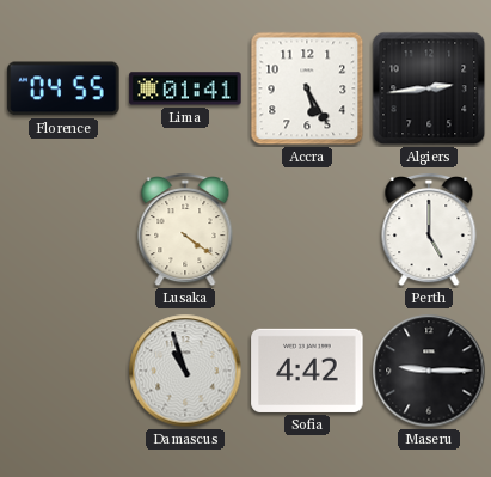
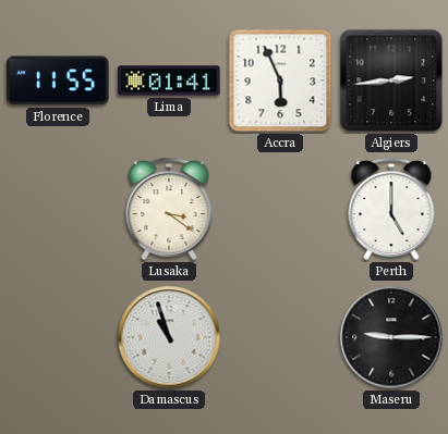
Florence: 04:55 -> 11:55
Accra: 5:25 -> 5:56
Lusaka: 4:21 -> 3:21
Sofia: 4:42 -> none
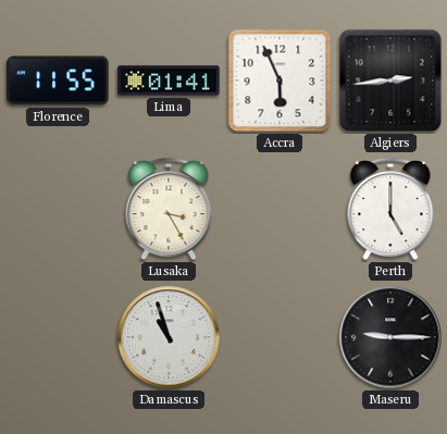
Lusaka: 3:21 -> 3:25
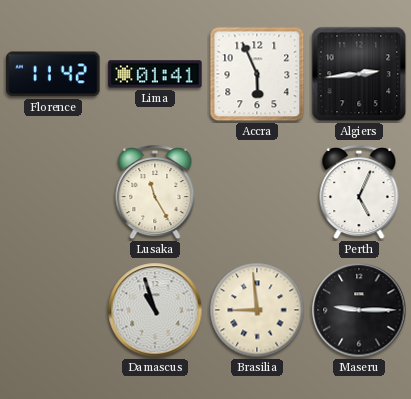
Florence: 11:55 -> 11:42
Lusaka: 3:25 -> 11:25
Perth: 5:00 -> 5:04
Brasilia: none -> 8:59
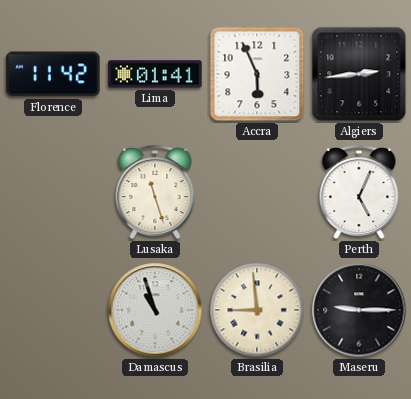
Lusaka: 11:25 -> 11:27
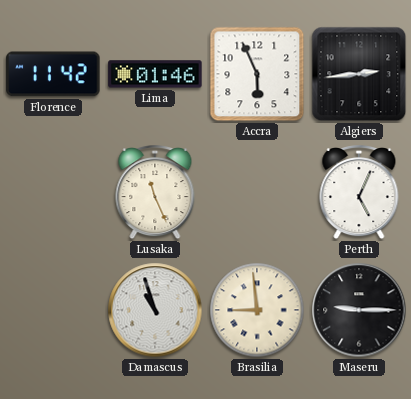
Lima: 01:41 -> 01:46
Lusaka: 11:27 -> 11:26
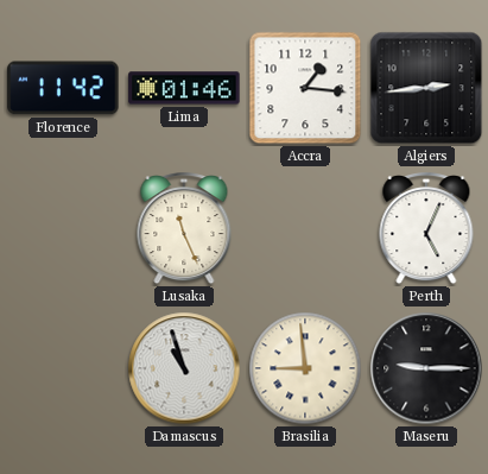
Accra: 5:56 -> 1:16
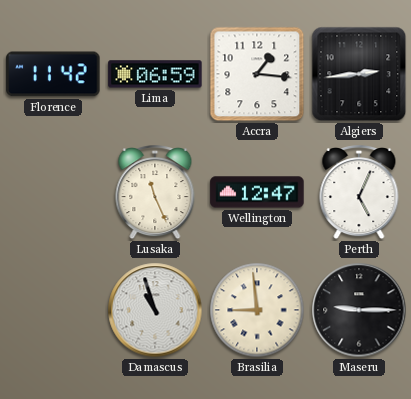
Lima: 01:46 -> 06:59
Wellington: none -> 12:47
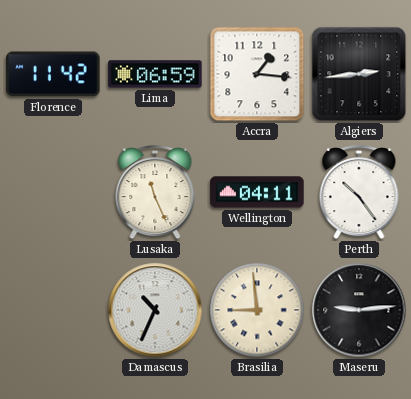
Wellington: 12:47 -> 04:11
Perth: 5:04 -> 10:24
Damascus: 10:57 -> 10:34
Maseru: 9:15 -> 9:14
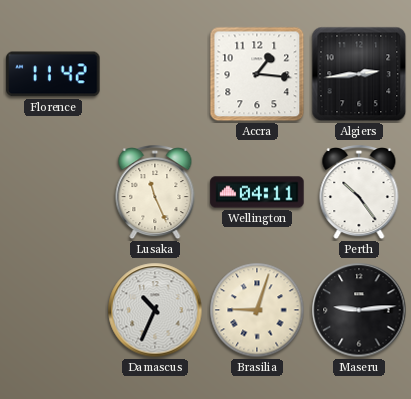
Lima: 06:59 -> none
Brasilia: 8:59 -> 9:03
